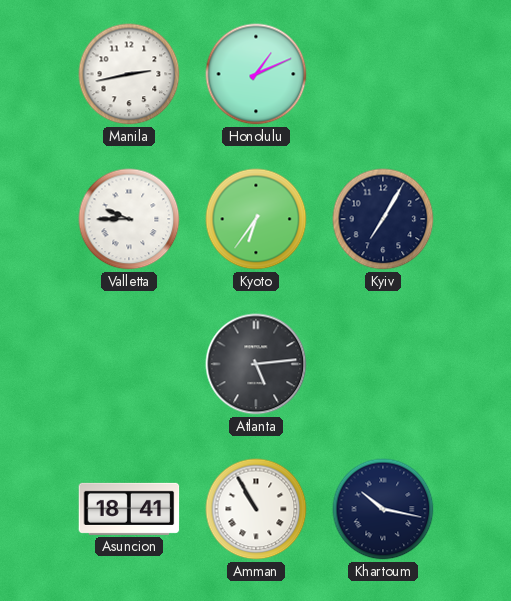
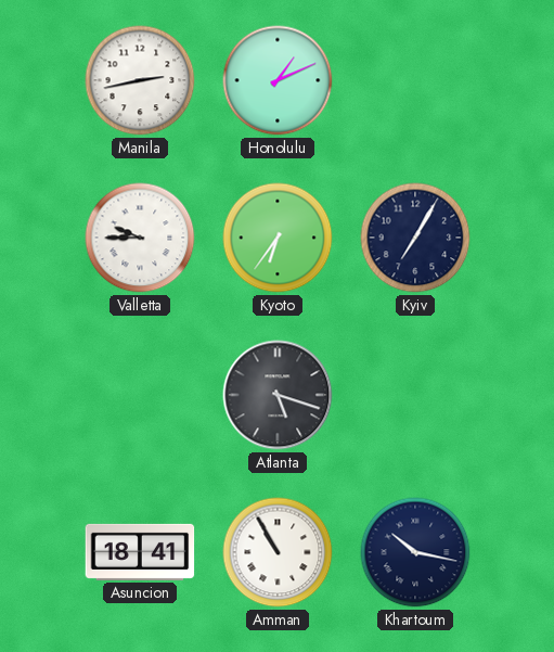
Atlanta: 5:14 -> 5:18
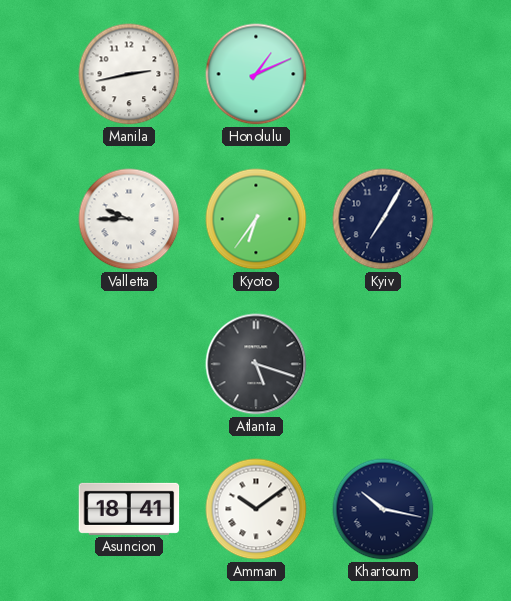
Amman: 10:55 -> 10:09
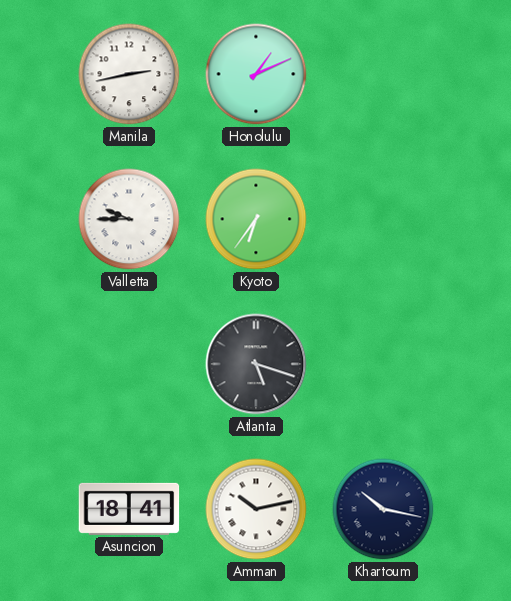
Kyiv: 7:05 -> none
Amman: 10:09 -> 10:13
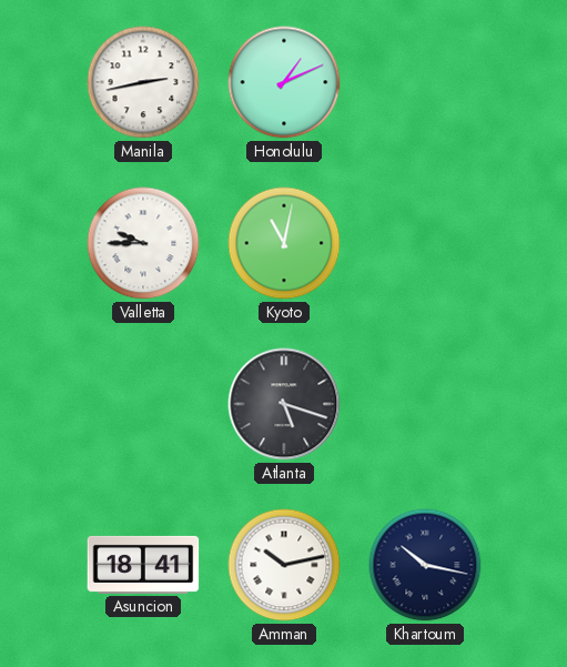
Kyoto: 6:36 -> 11:02
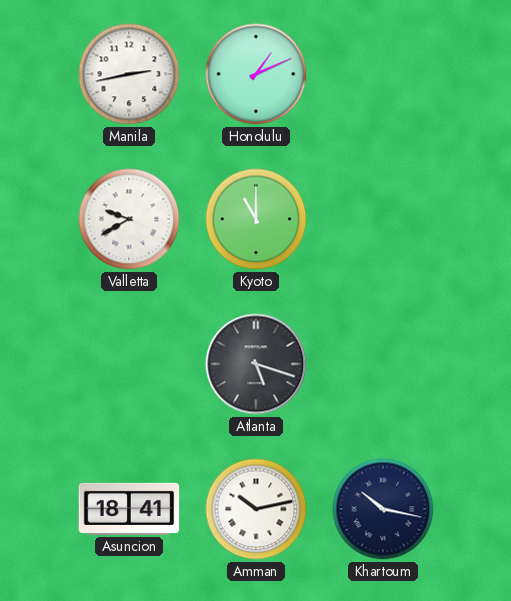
Valletta: 9:45 -> 9:40
Kyoto: 11:02 -> 11:00
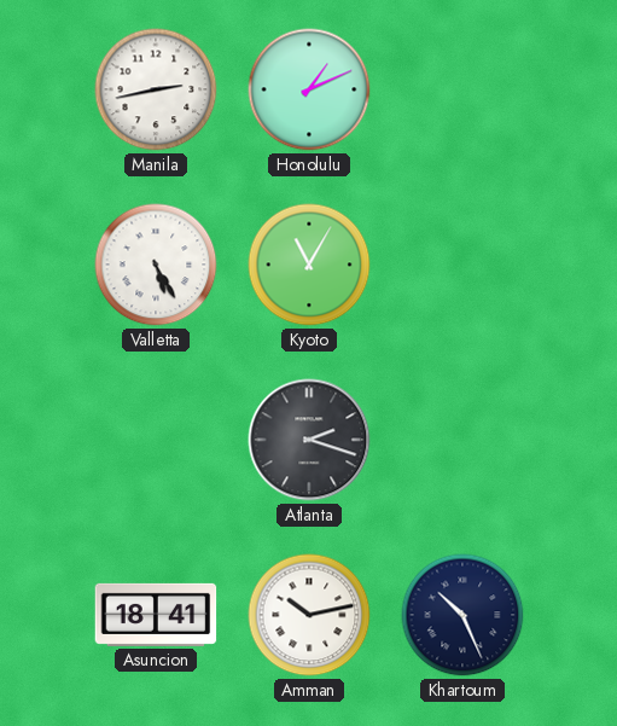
Valletta: 9:40 -> 5:25
Kyoto: 11:00 -> 11:05
Atlanta: 5:18 -> 2:18
Khartoum: 10:17 -> 10:26
